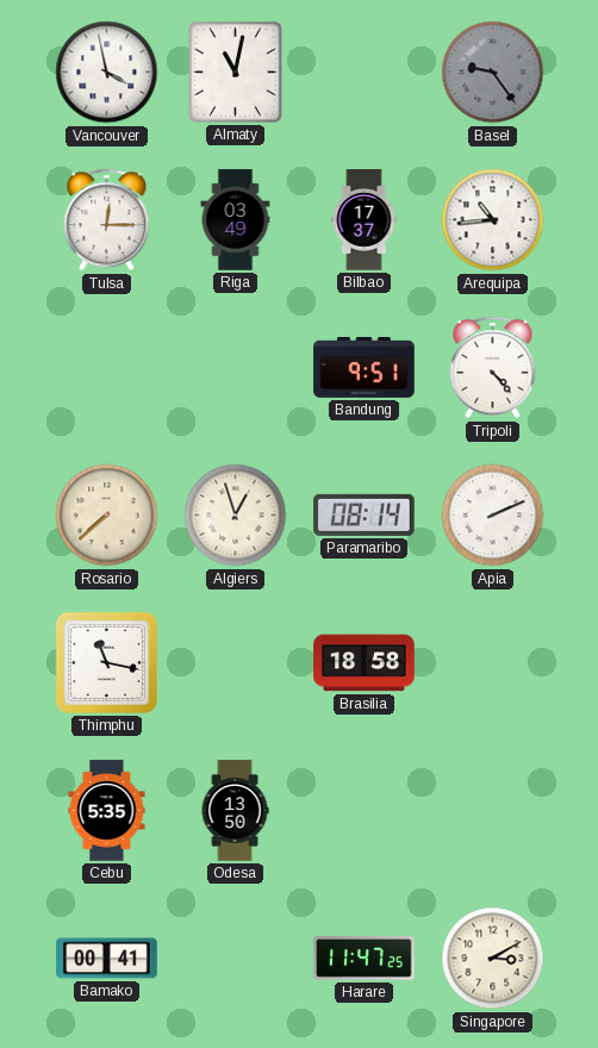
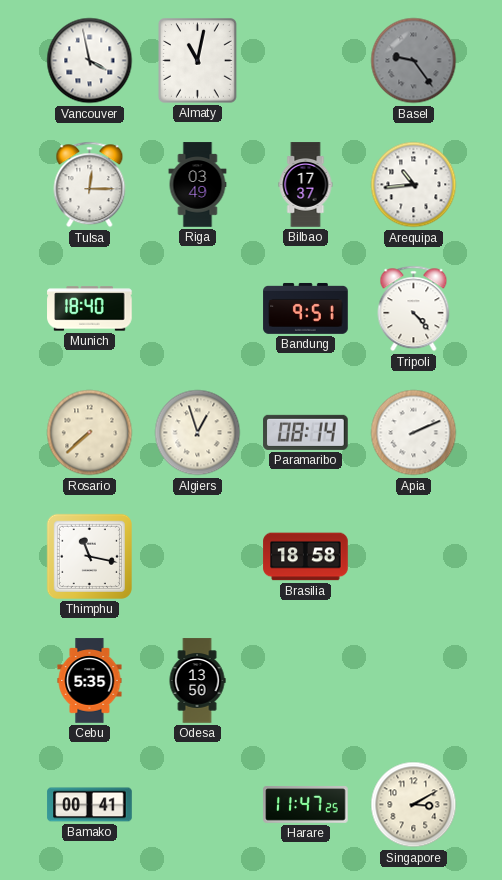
Munich: none -> 18:40
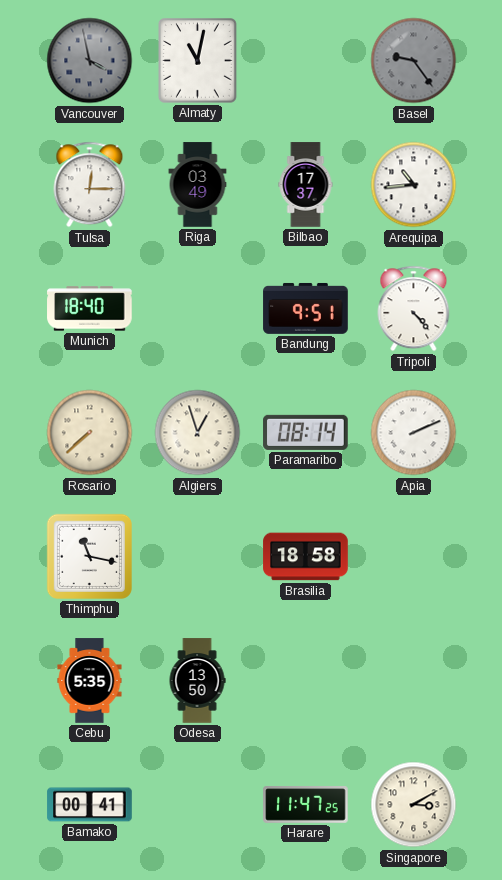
Vancouver dial: white -> grey
